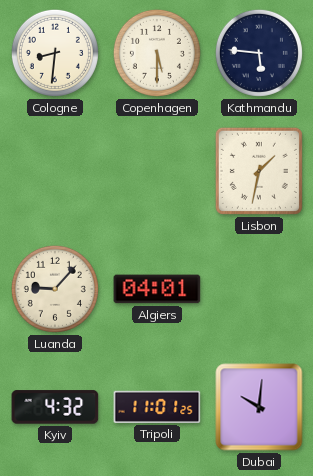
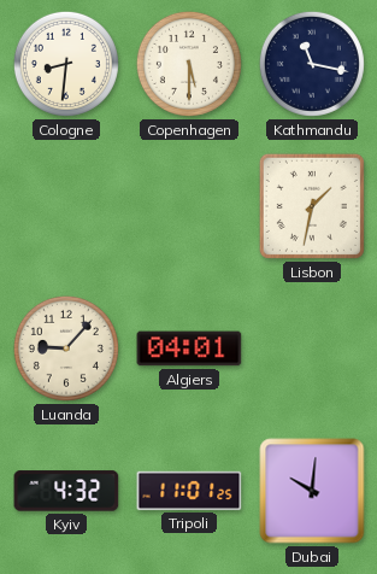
Kathmandu: 5:46 -> 11:17
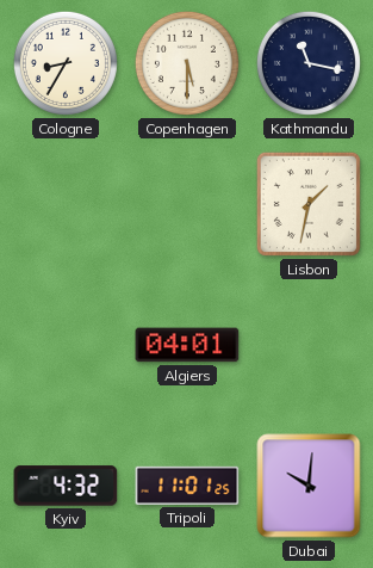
Cologne: 8:31 -> 8:35
Luanda: 9:07 -> none
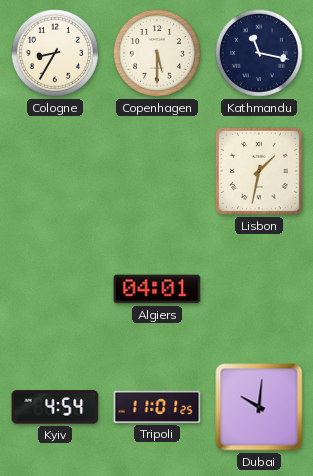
Kyiv: 4:32 -> 4:54
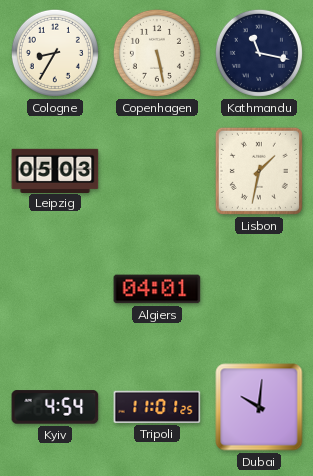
Copenhagen: 5:30 -> 5:28
Leipzig: none -> 05:03
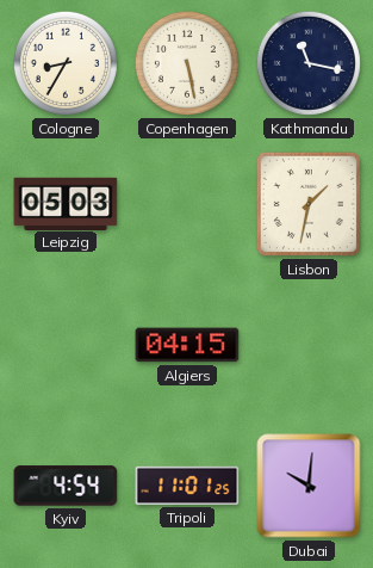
Algiers: 04:01 -> 04:15
